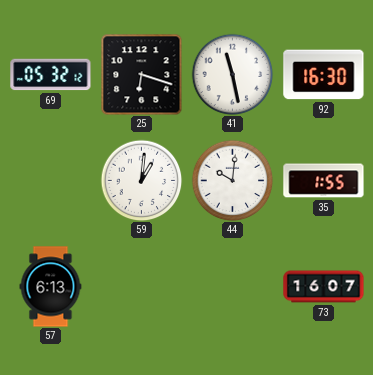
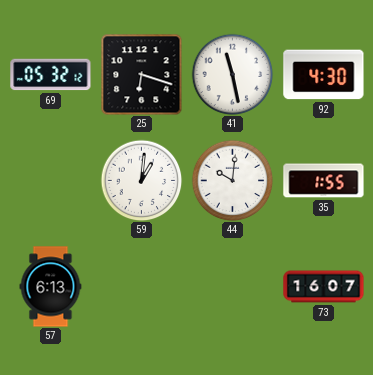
92: 16:30 -> 4:30
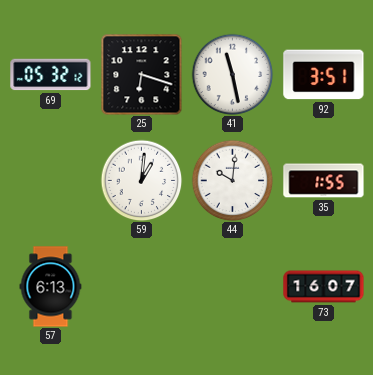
92: 4:30 -> 3:51
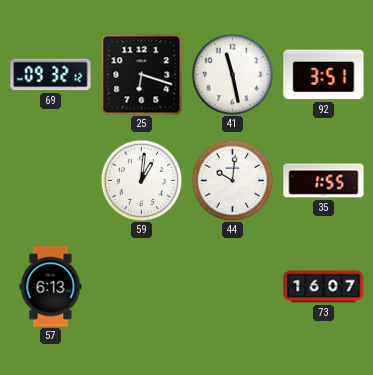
69: 05:32 -> 09:32
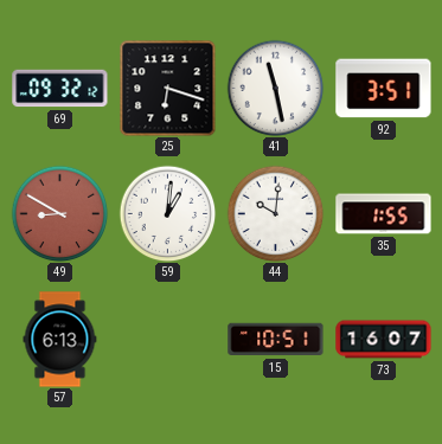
49: none -> 8:50
15: none -> 10:51
